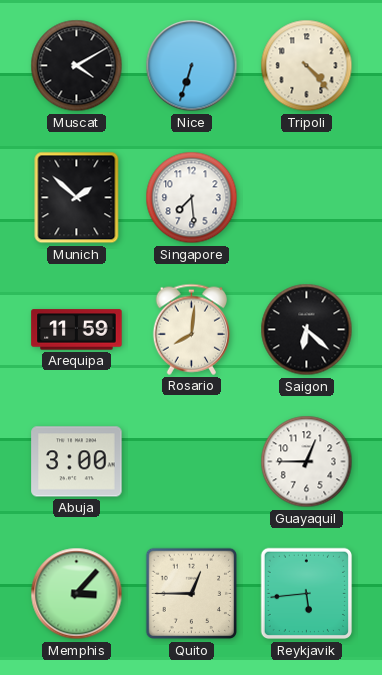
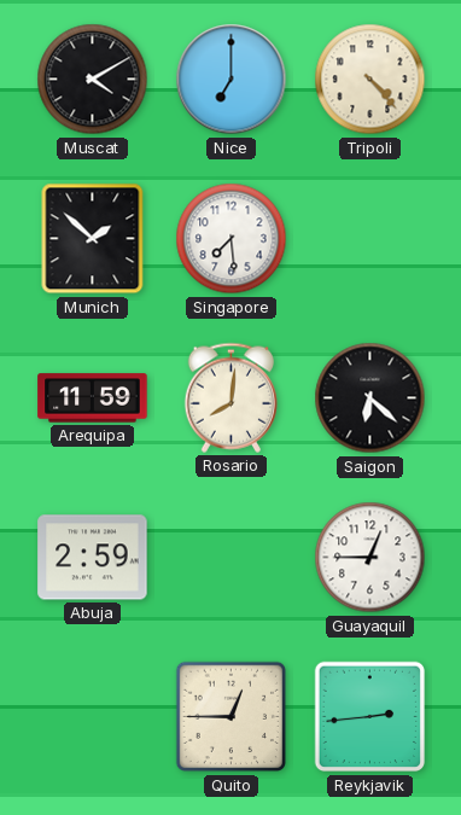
Nice: 6:33 -> 7:00
Abuja: 3:00 -> 2:59
Memphis: 3:07 -> none
Reykjavik: 5:44 -> 2:44
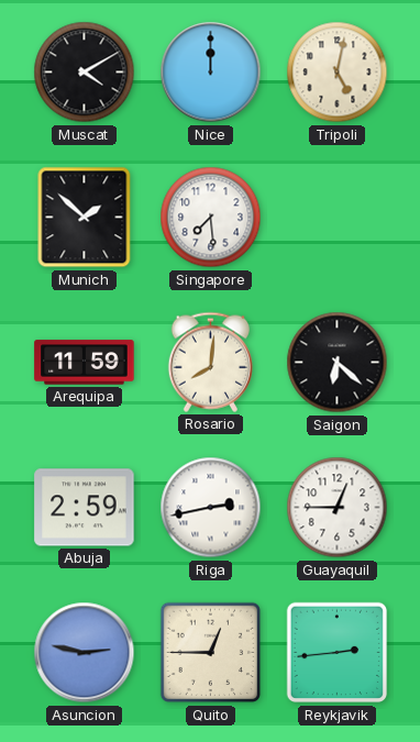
Nice: 7:00 -> 12:00
Tripoli: 4:23 -> 5:02
Riga: none -> 2:43
Asuncion: none -> 2:47
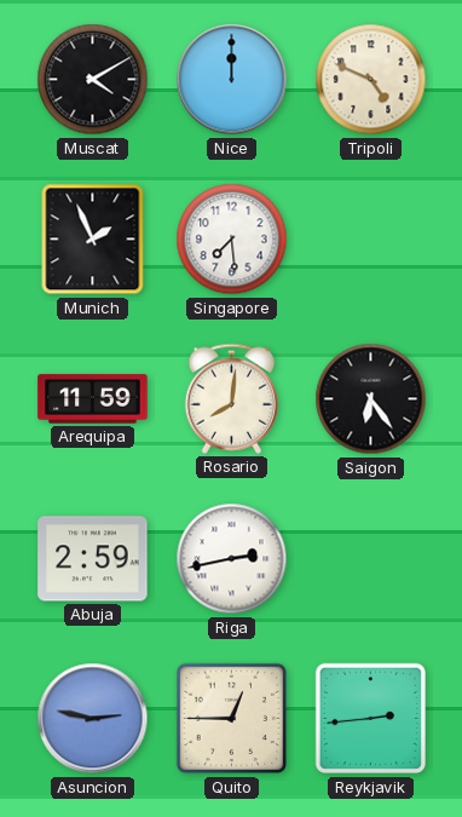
Tripoli: 5:02 -> 4:49
Munich: 1:52 -> 1:56
Saigon: 6:22 -> 6:24
Guayaquil: 12:45 -> none
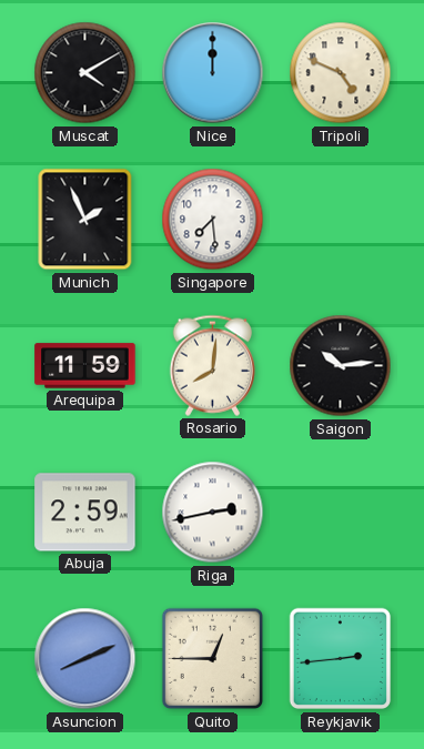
Saigon: 6:24 -> 10:14
Asuncion: 2:47 -> 8:11
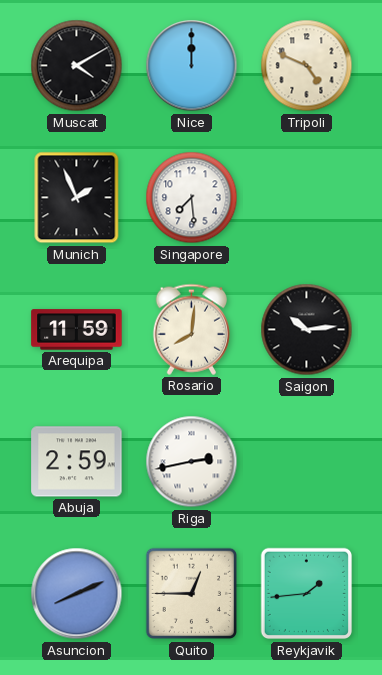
Reykjavik: 2:44 -> 1:44
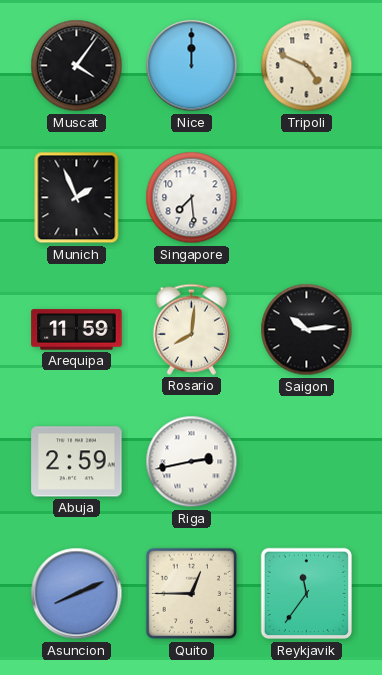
Muscat: 4:10 -> 4:06
Reykjavik: 1:44 -> 11:36
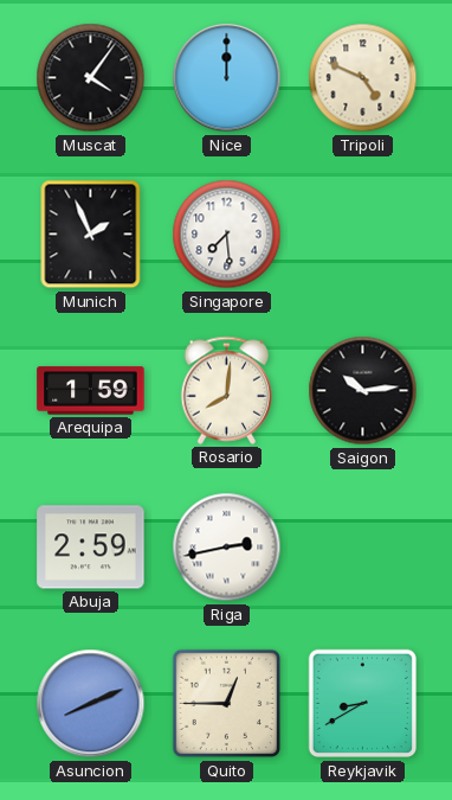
Arequipa: 11:59 -> 1:59
Reykjavik: 11:36 -> 8:40
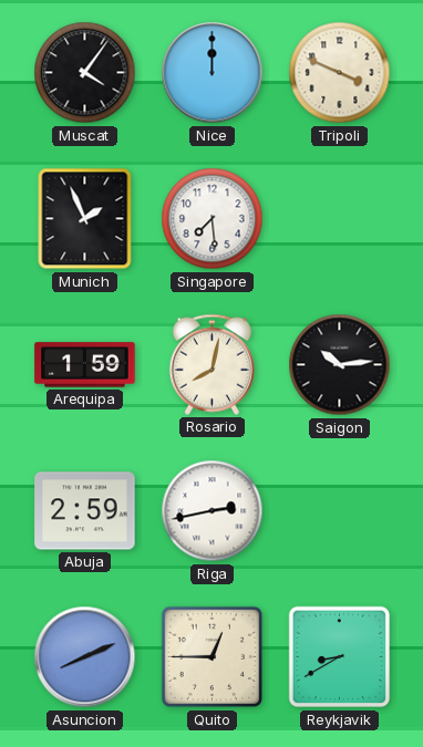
Tripoli: 4:49 -> 3:49
Rosario: 8:01 -> 8:02
